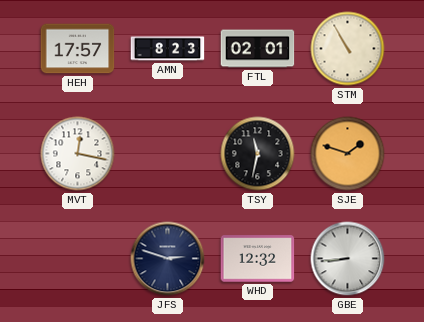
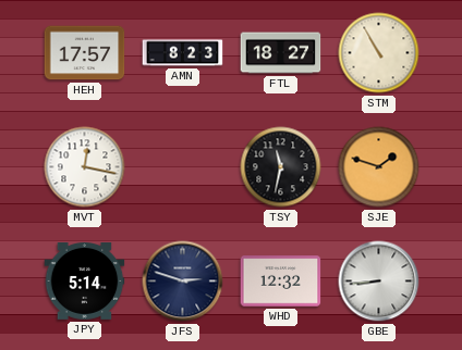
FTL: 02:01 -> 18:27
JPY: none -> 5:14
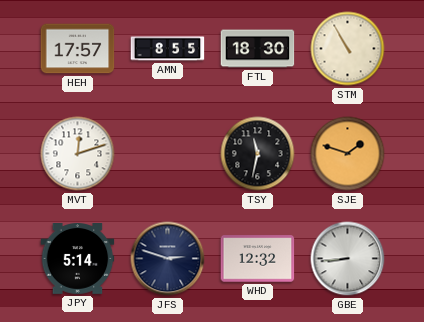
AMN: 8:23 -> 8:55
FTL: 18:27 -> 18:30
MVT: 12:17 -> 12:12
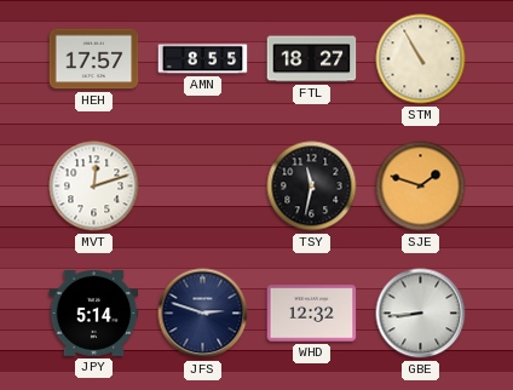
FTL: 18:30 -> 18:27
